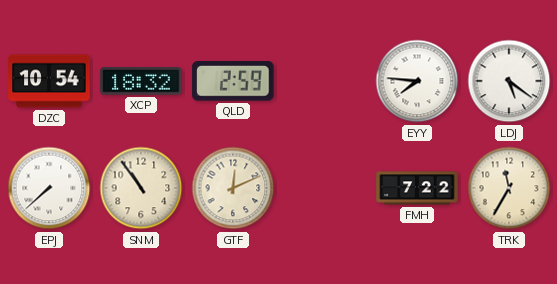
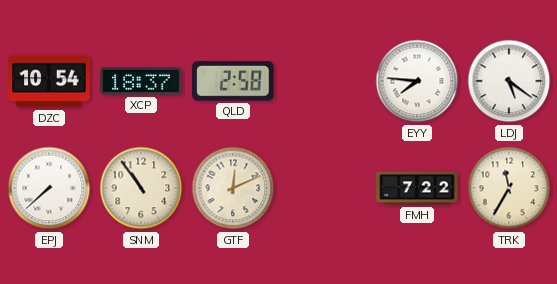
XCP: 18:32 -> 18:37
QLD: 2:59 -> 2:58
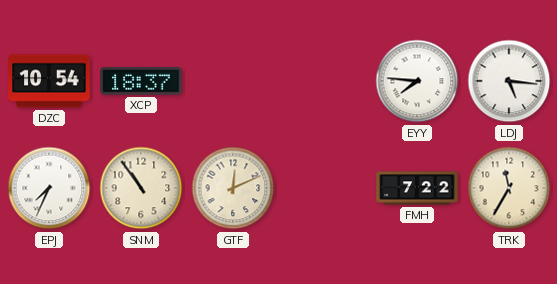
QLD: 2:58 -> none
LDJ: 5:21 -> 5:16
EPJ: 7:38 -> 7:34
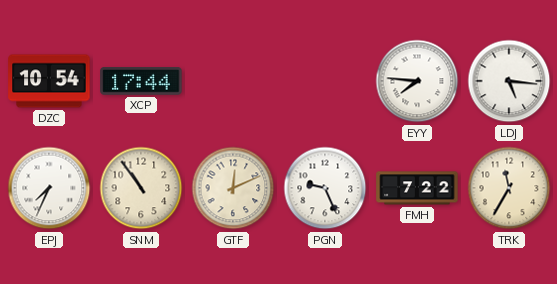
XCP: 18:37 -> 17:44
PGN: none -> 9:26
